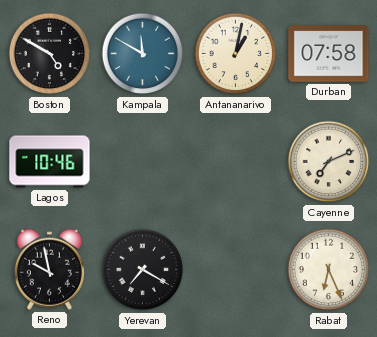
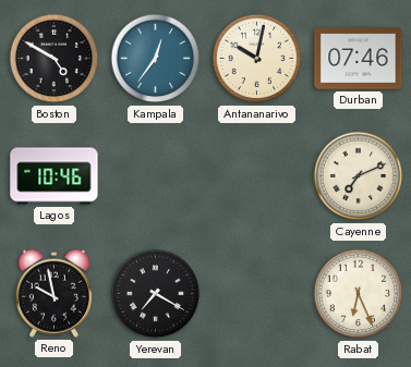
Kampala: 11:50 -> 12:36
Antananarivo: 1:02 -> 10:02
Durban: 07:58 -> 07:46
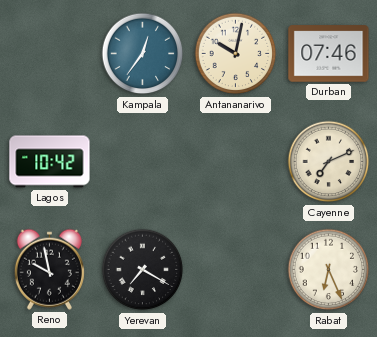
Boston: 4:50 -> none
Lagos: 10:46 -> 10:42
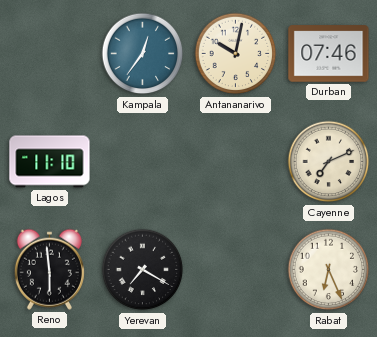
Lagos: 10:42 -> 11:10
Reno: 9:58 -> 5:59
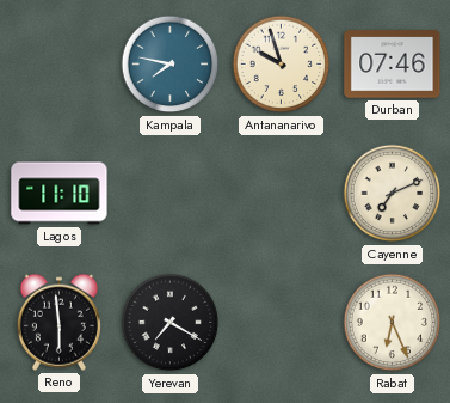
Kampala: 12:36 -> 7:47
Antananarivo: 10:02 -> 9:57
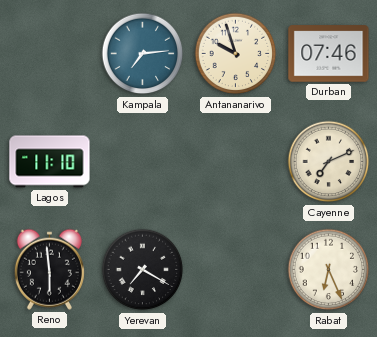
Kampala: 7:47 -> 7:14
